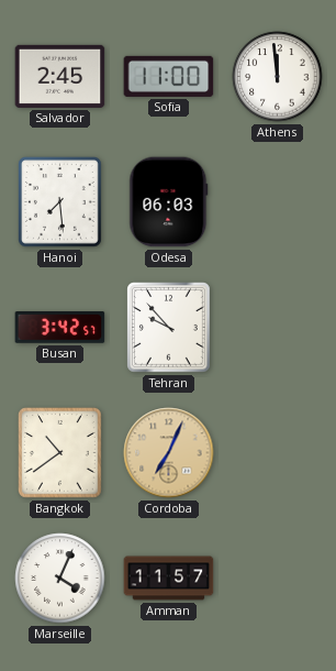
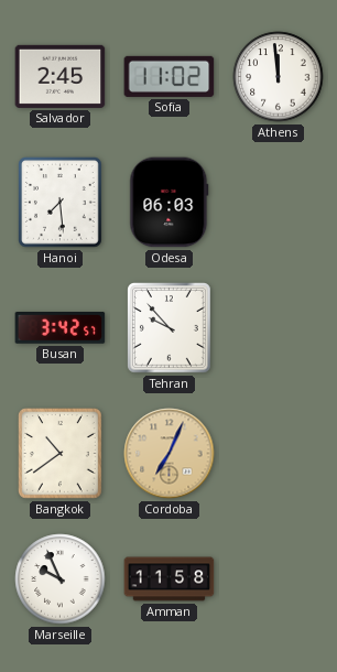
Sofia: 11:00 -> 11:02
Marseille: 4:04 -> 9:56
Amman: 11:57 -> 11:58
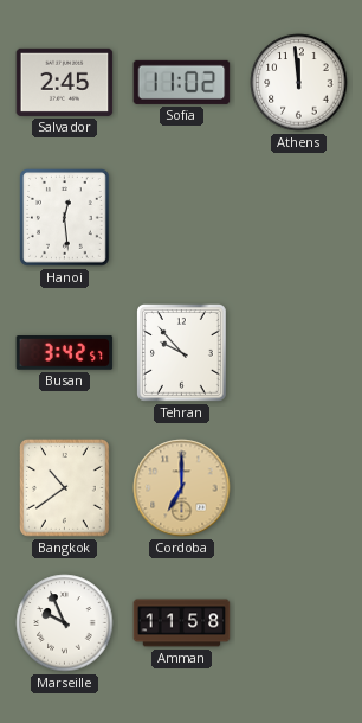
Hanoi: 7:29 -> 12:29
Odesa: 06:03 -> none
Cordoba: 7:04 -> 7:00
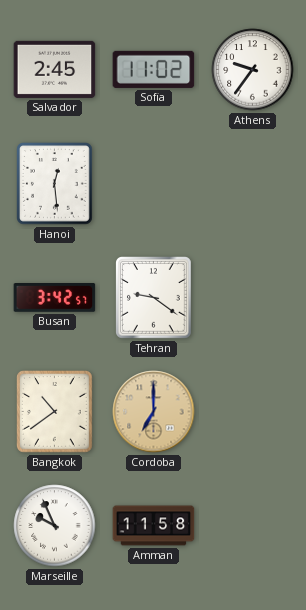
Athens: 11:59 -> 9:36
Tehran: 9:53 -> 9:21
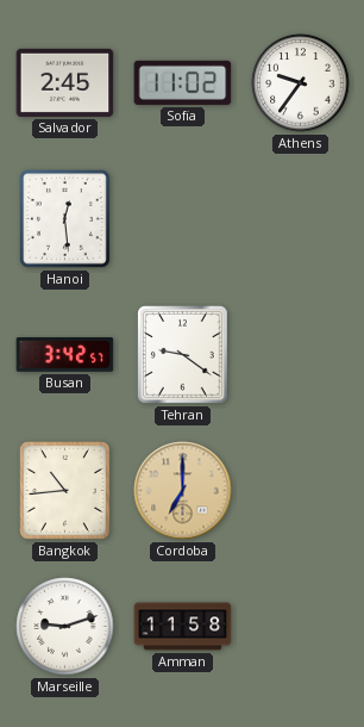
Bangkok: 10:39 -> 10:44
Marseille: 9:56 -> 9:12
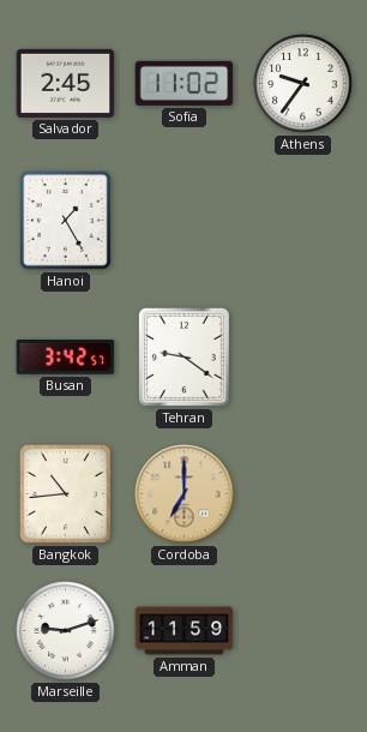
Hanoi: 12:29 -> 1:25
Amman: 11:58 -> 11:59
